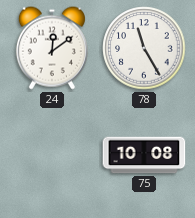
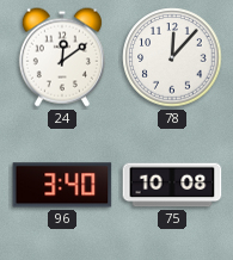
78: 11:25 -> 12:07
96: none -> 3:40
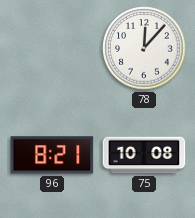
24: 12:09 -> none
96: 3:40 -> 8:21
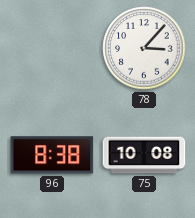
78: 12:07 -> 3:07
96: 8:21 -> 8:38
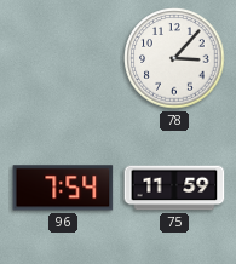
96: 8:38 -> 7:54
75: 10:08 -> 11:59
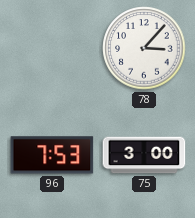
96: 7:54 -> 7:53
75: 11:59 -> 3:00
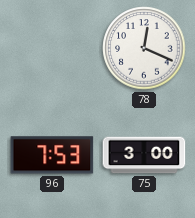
78: 3:07 -> 12:19
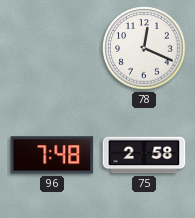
96: 7:53 -> 7:48
75: 3:00 -> 2:58
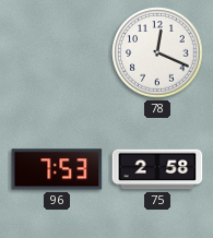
96: 7:48 -> 7:53
